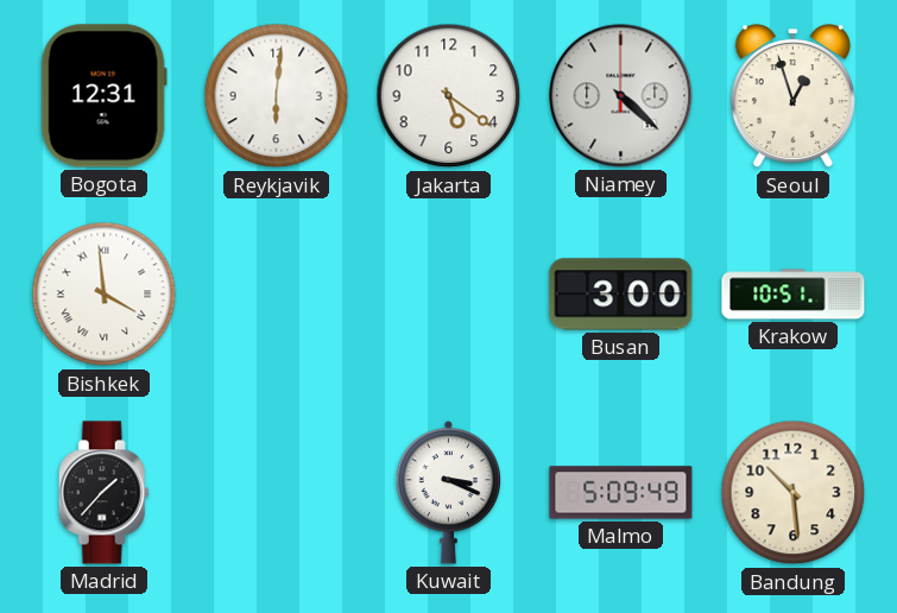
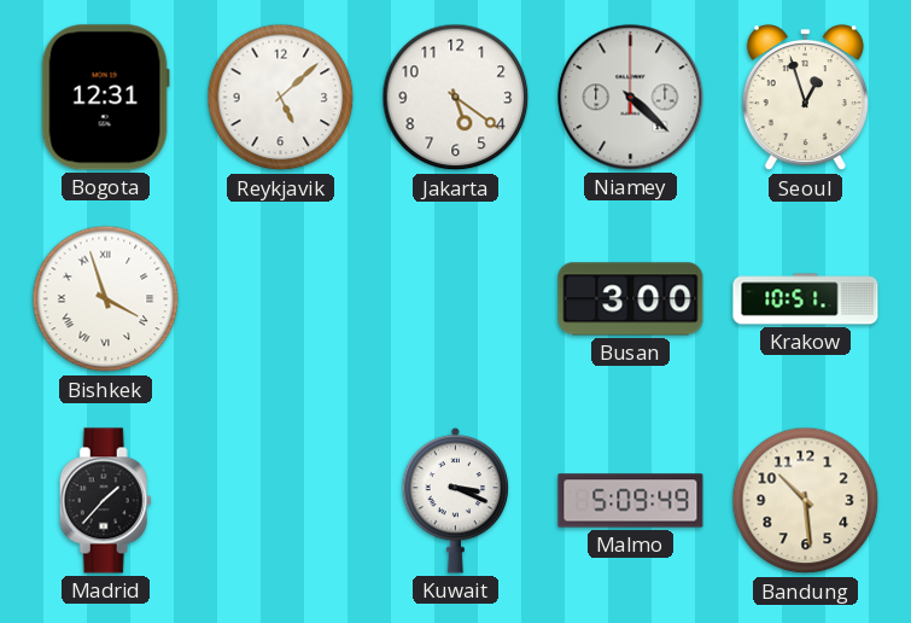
Reykjavik: 6:01 -> 5:08
Bishkek: 3:59 -> 3:57
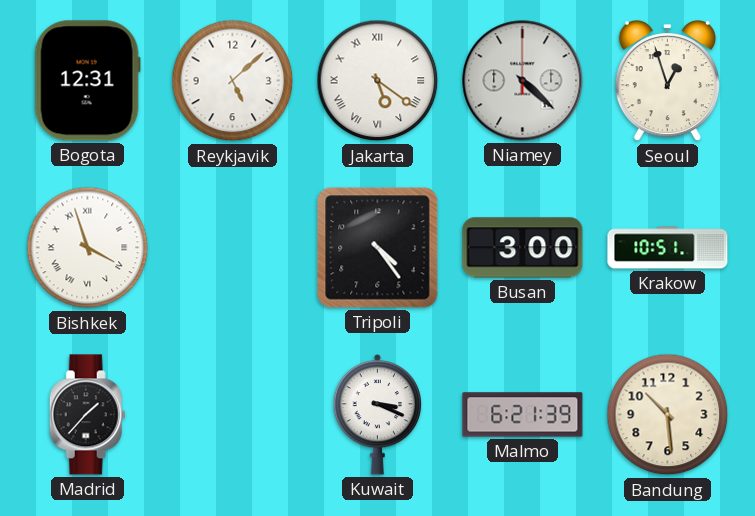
Jakarta numerals: Arabic -> Roman
Tripoli: none -> 4:24
Malmo: 5:09 -> 6:21
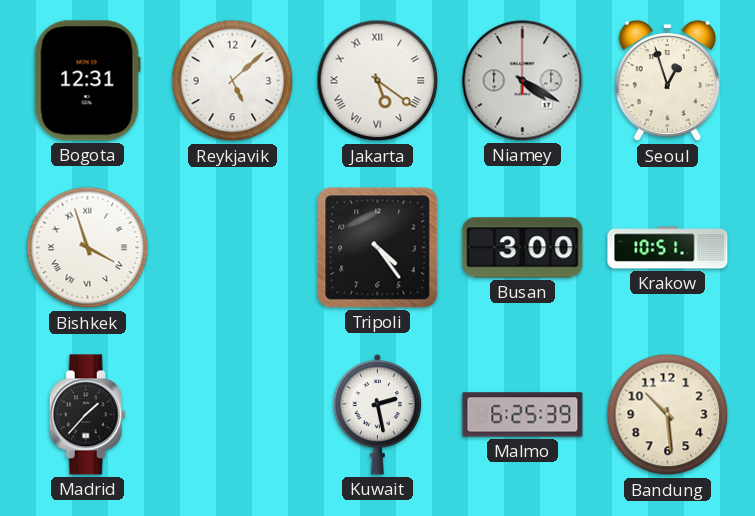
Niamey: 4:22 -> 4:20
Kuwait: 3:19 -> 2:28
Malmo: 6:21 -> 6:25
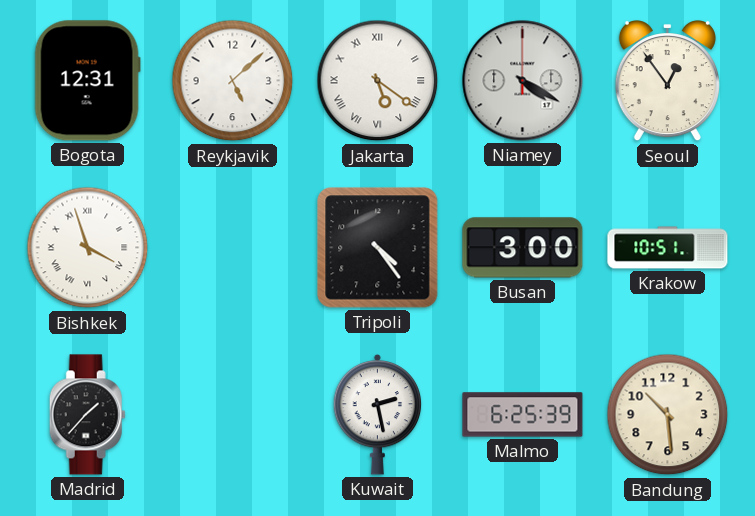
Seoul: 12:57 -> 12:54
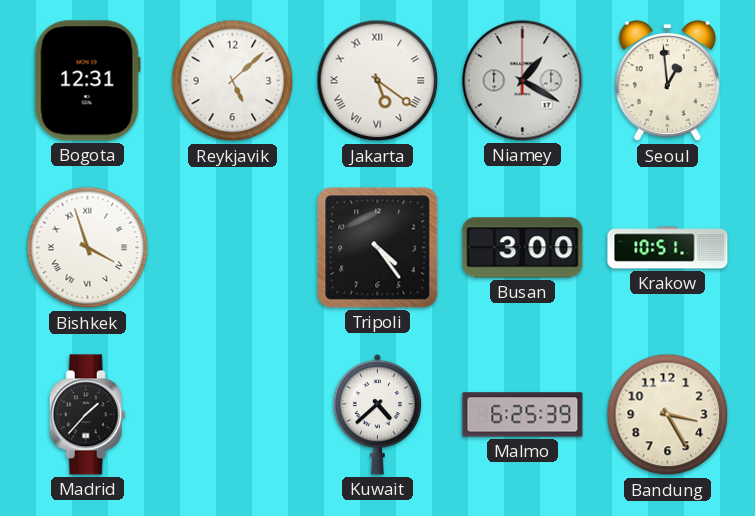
Niamey: 4:20 -> 1:20
Seoul: 12:54 -> 12:59
Kuwait: 2:28 -> 4:38
Bandung: 10:29 -> 3:25
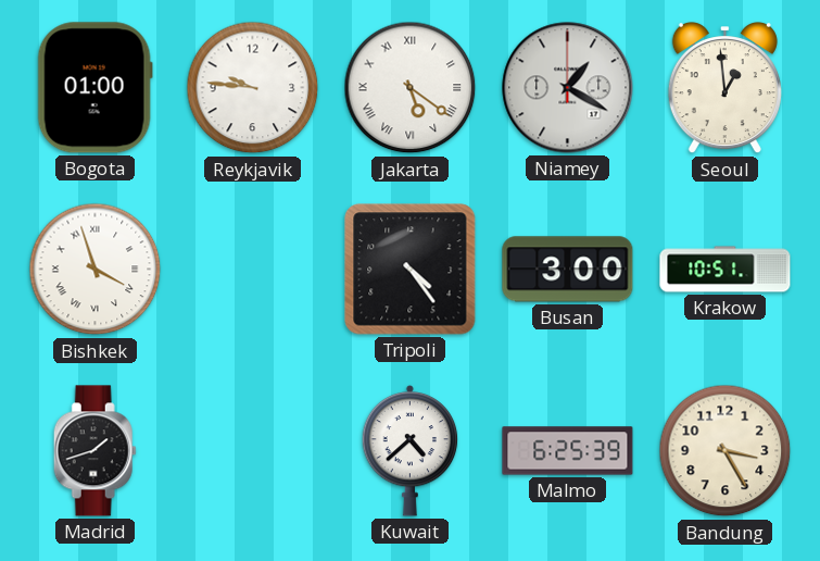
Bogota: 12:31 -> 01:00
Reykjavik: 5:08 -> 9:46
Madrid: 1:37 -> 1:42
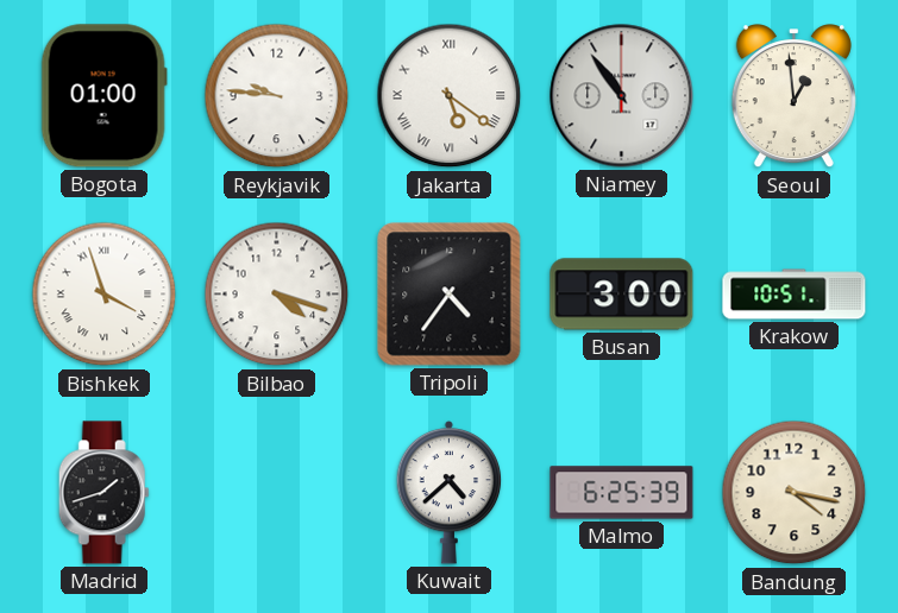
Niamey: 1:20 -> 10:54
Bilbao: none -> 4:18
Tripoli: 4:24 -> 4:36
Bandung: 3:25 -> 4:17
